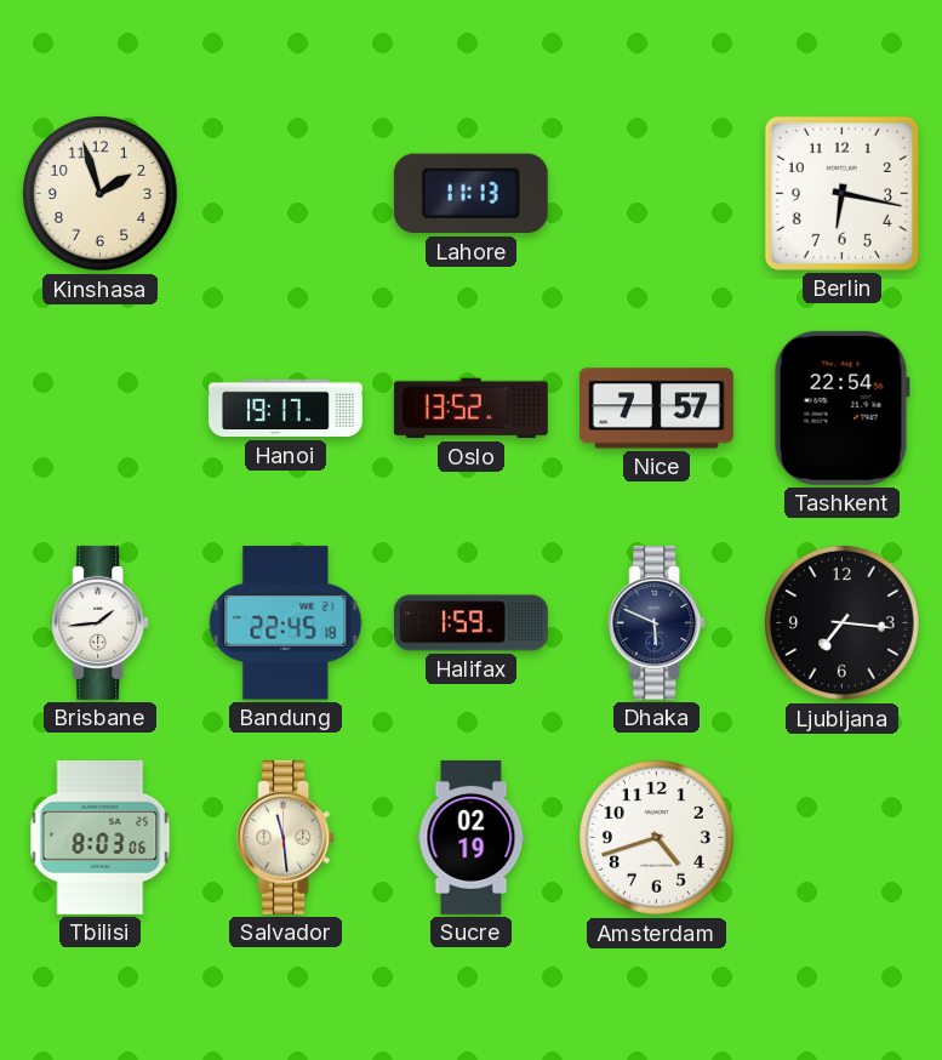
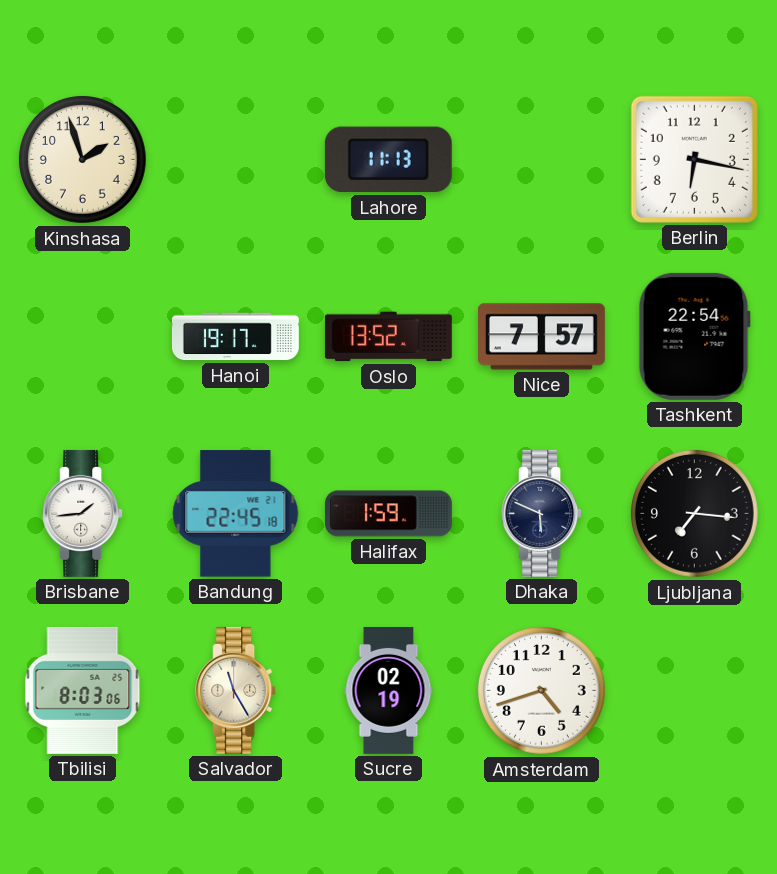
Salvador: 11:29 -> 11:25
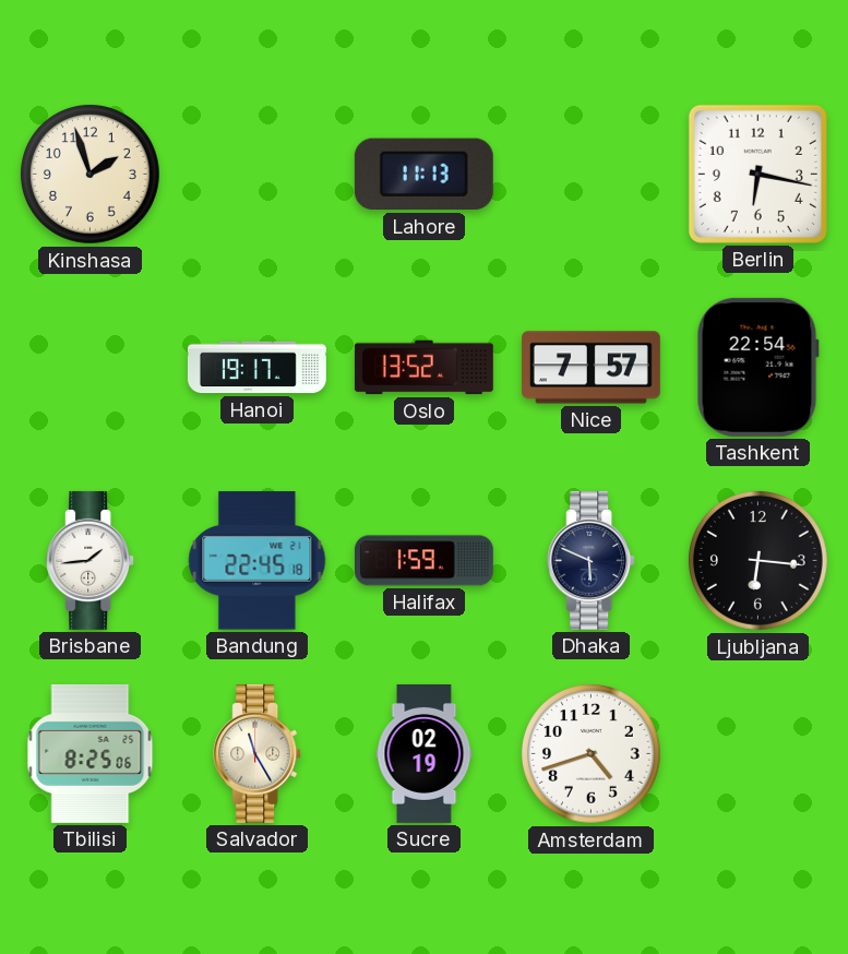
Ljubljana: 7:16 -> 6:16
Tbilisi: 8:03 -> 8:25
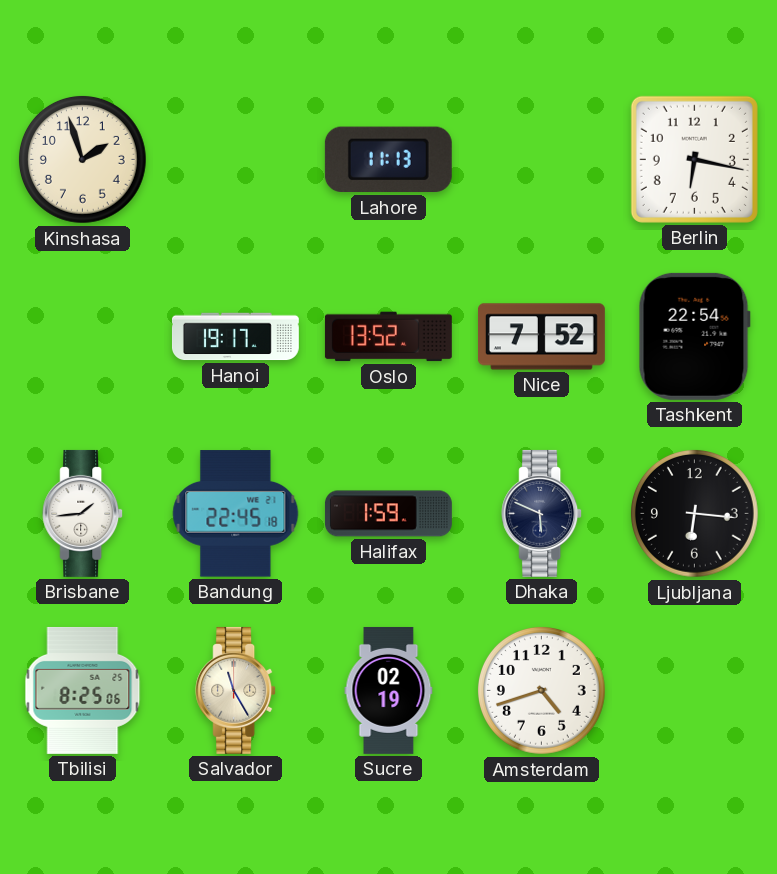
Nice: 7:57 -> 7:52
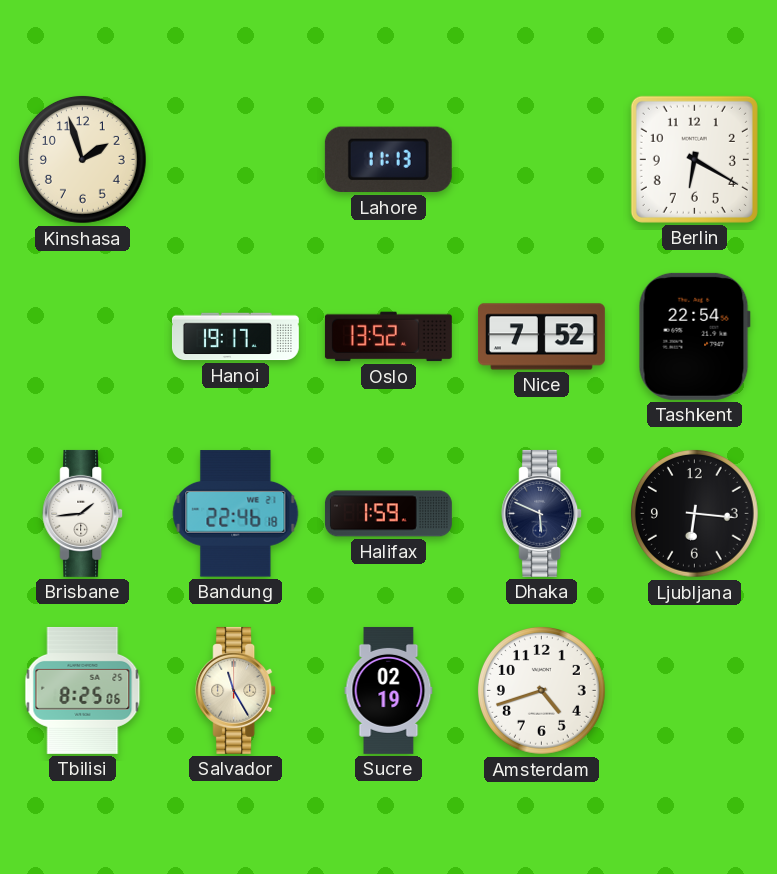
Berlin: 6:17 -> 6:20
Bandung: 22:45 -> 22:46
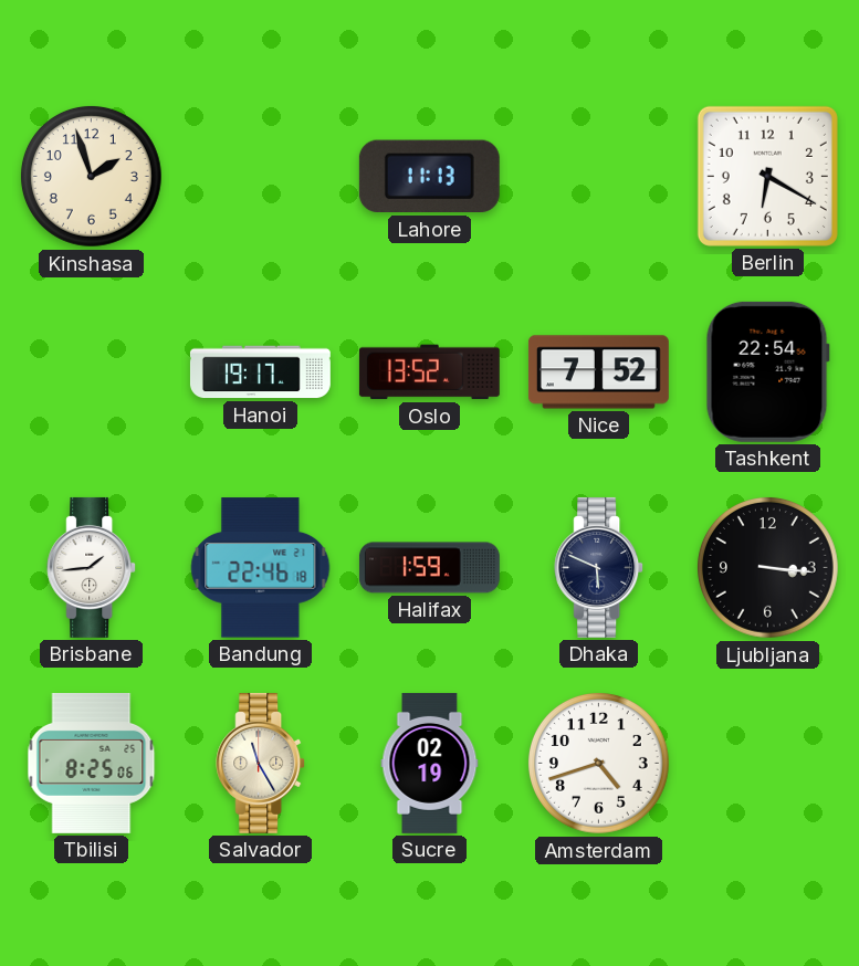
Ljubljana: 6:16 -> 3:16
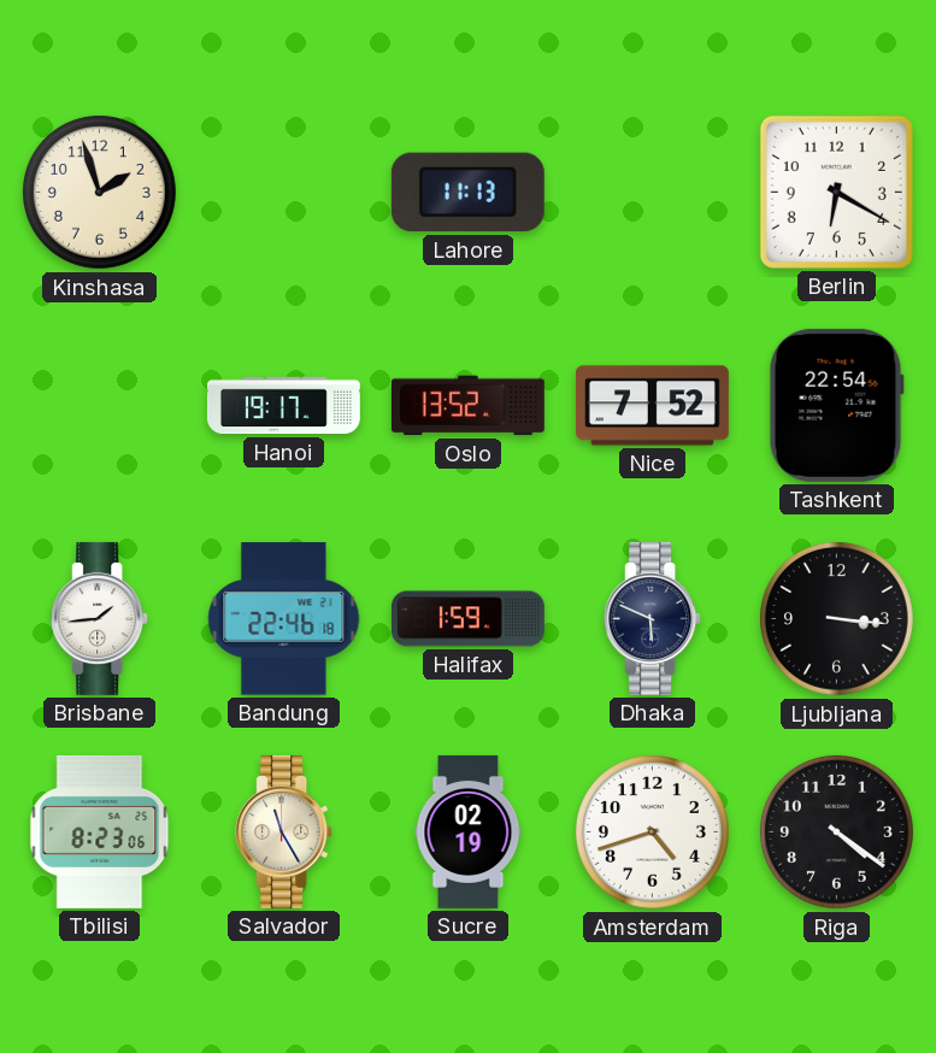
Tbilisi: 8:25 -> 8:23
Riga: none -> 4:21
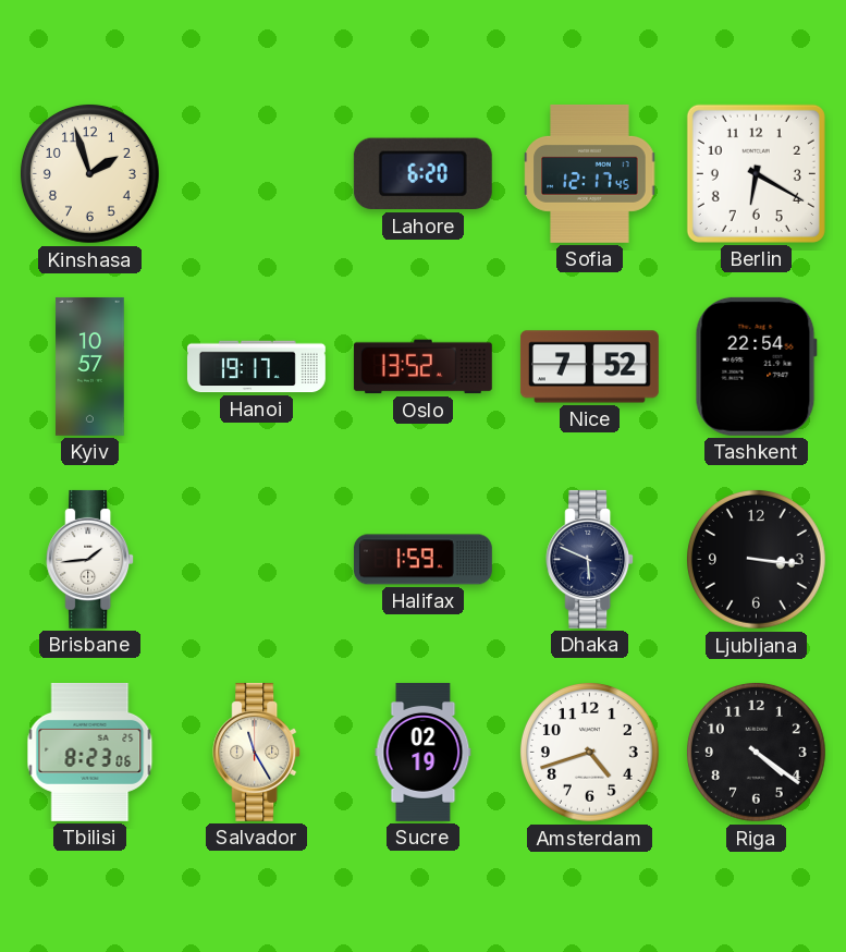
Lahore: 11:13 -> 6:20
Sofia: none -> 12:17
Kyiv: none -> 10:57
Bandung: 22:46 -> none
